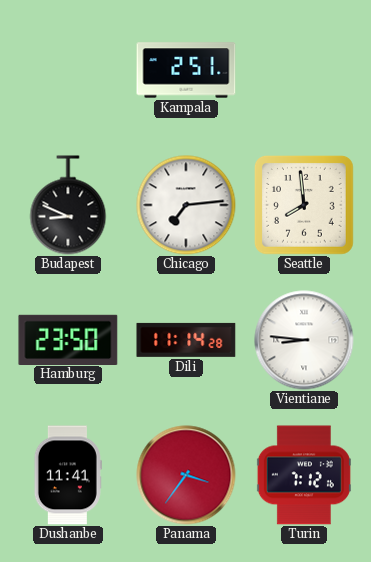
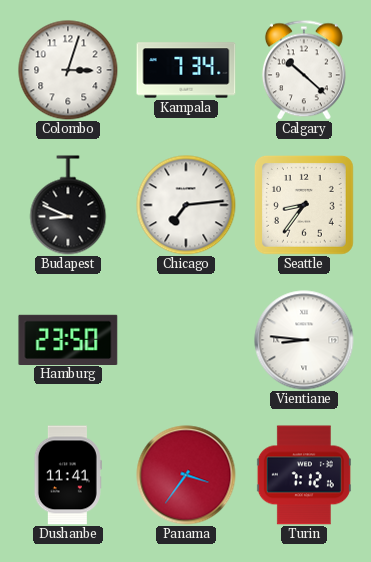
Colombo: none -> 3:03
Kampala: 2:51 -> 7:34
Calgary: none -> 10:22
Seattle: 7:59 -> 8:36
Dili: 11:14 -> none
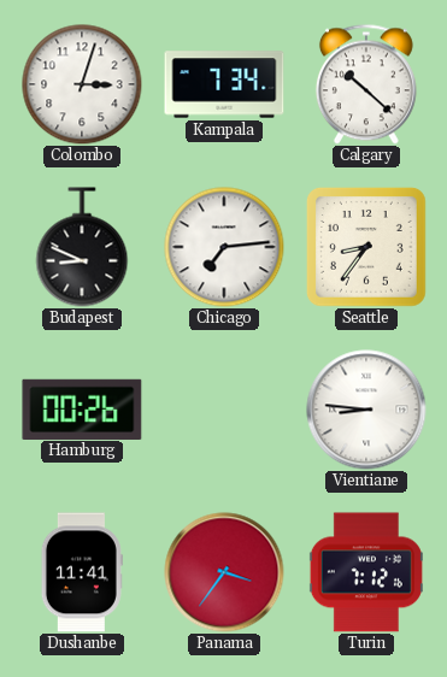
Hamburg: 23:50 -> 00:26
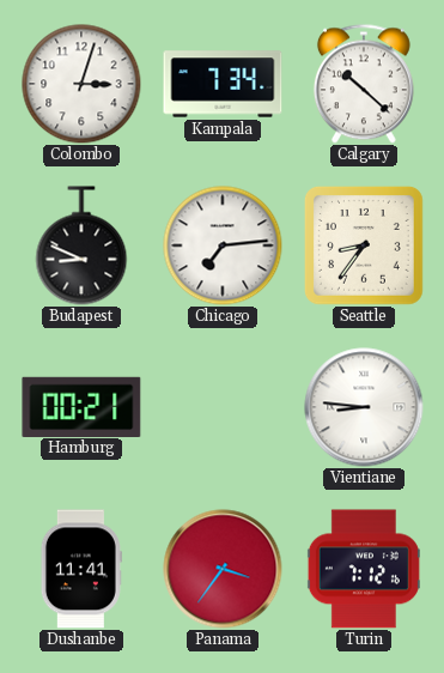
Hamburg: 00:26 -> 00:21
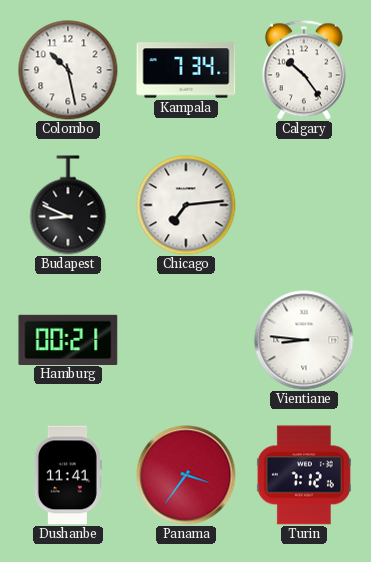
Colombo: 3:03 -> 10:28
Calgary: 10:22 -> 10:24
Seattle: 8:36 -> none
